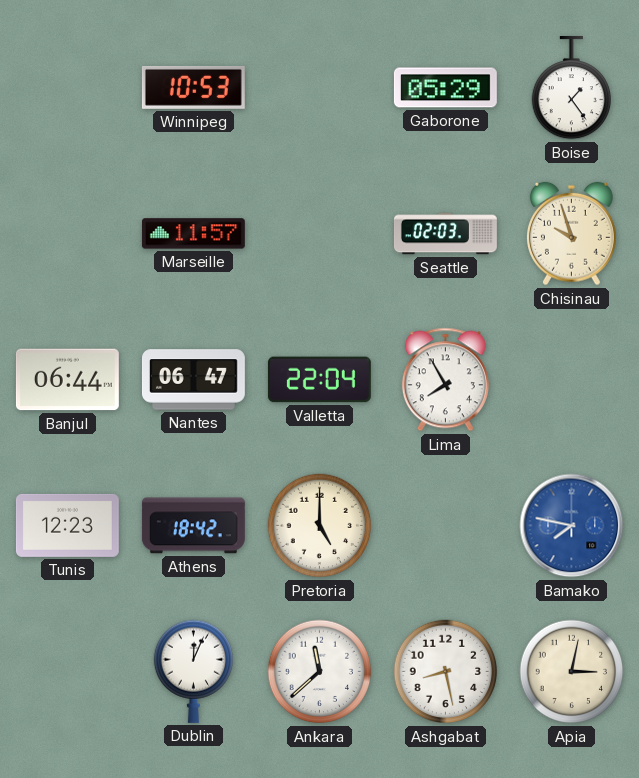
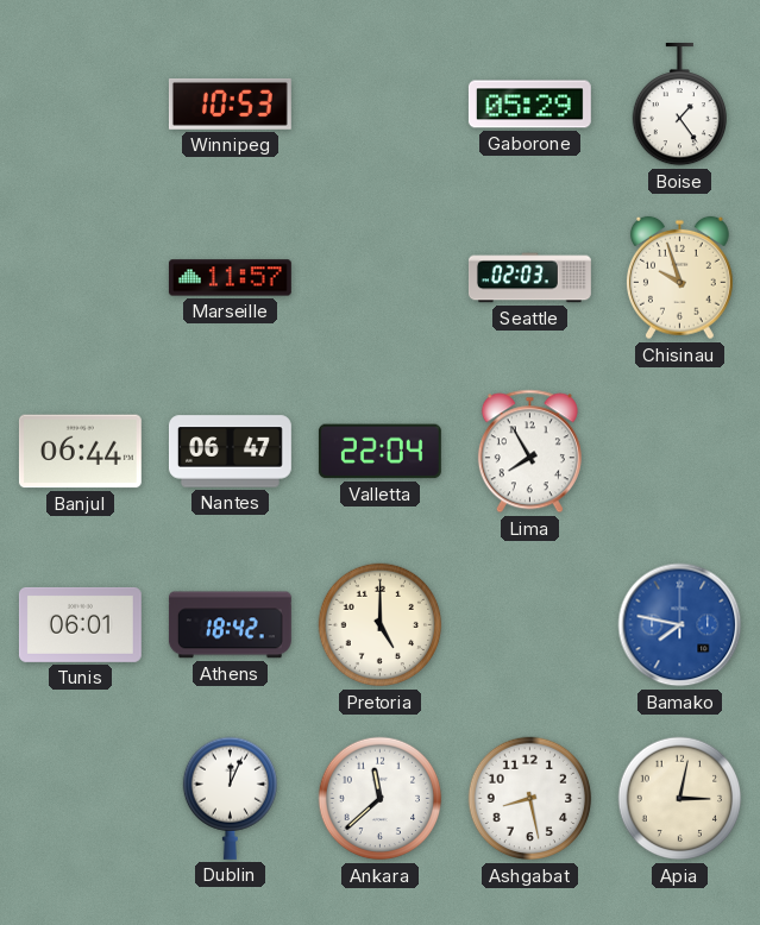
Tunis: 12:23 -> 06:01
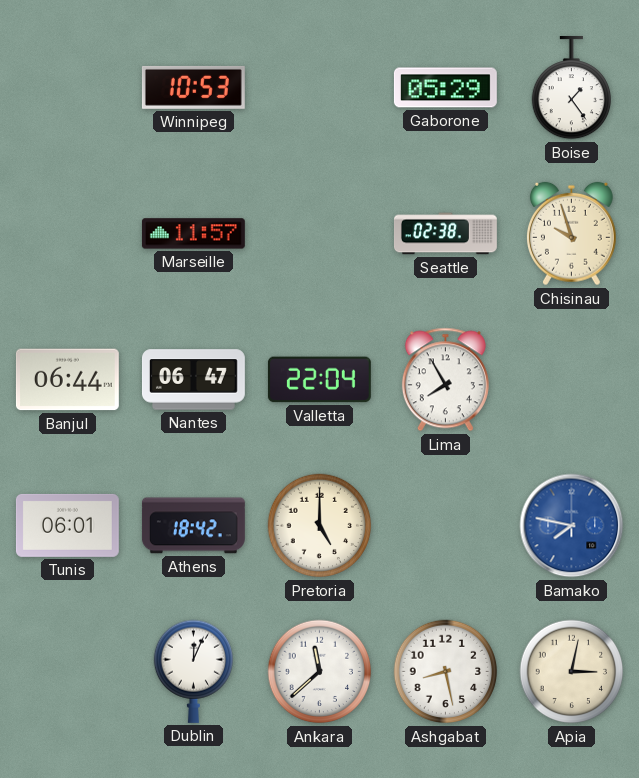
Seattle: 02:03 -> 02:38
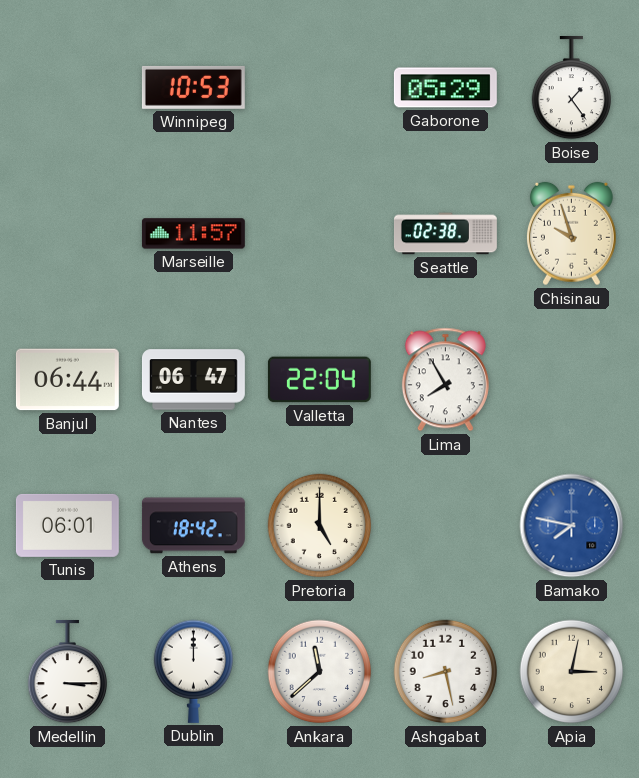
Medellin: none -> 3:15
Dublin: 12:04 -> 12:00
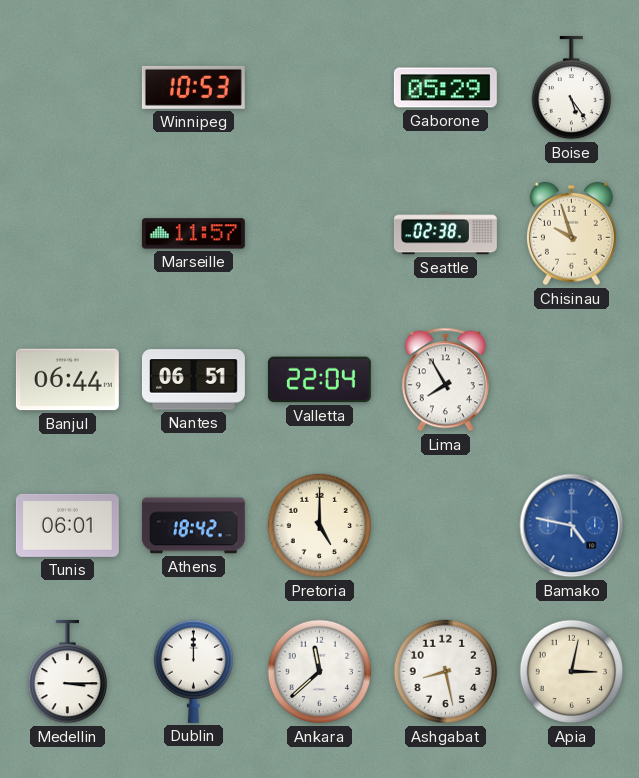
Boise: 1:24 -> 5:24
Nantes: 06:47 -> 06:51
Bamako: 7:47 -> 4:47
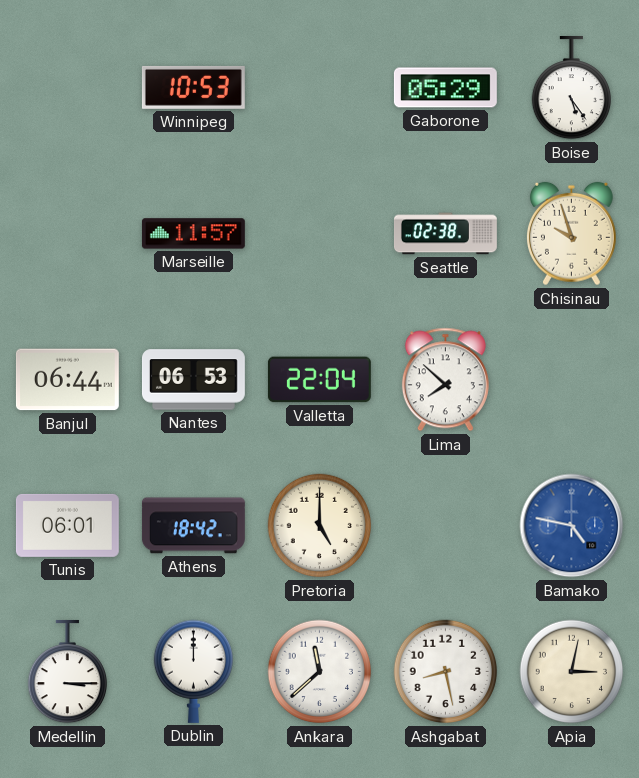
Nantes: 06:51 -> 06:53
Lima: 7:55 -> 7:52
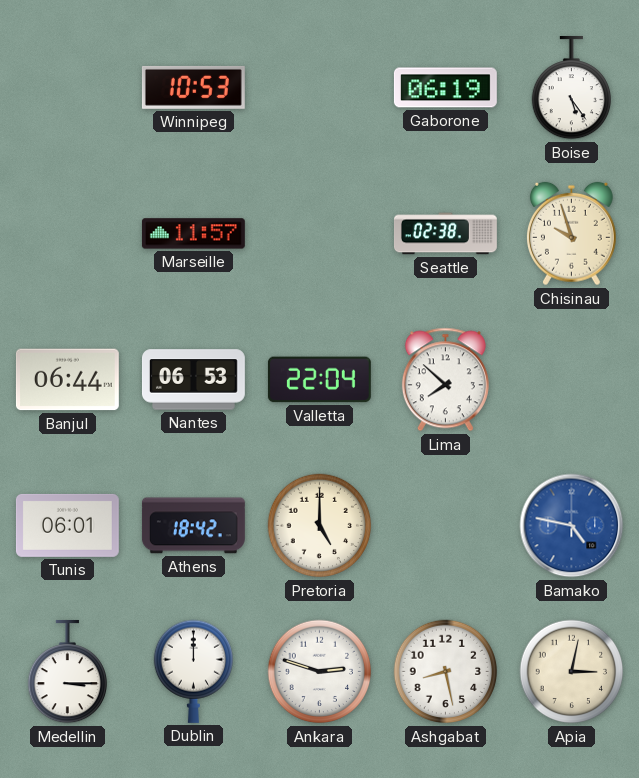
Gaborone: 05:29 -> 06:19
Ankara: 11:38 -> 2:48
